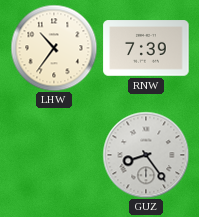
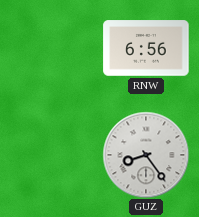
LHW: 10:36 -> none
RNW: 7:39 -> 6:56
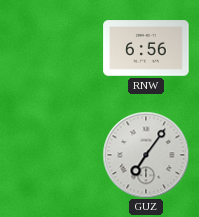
GUZ: 8:24 -> 7:06
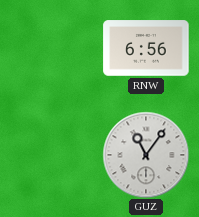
GUZ: 7:06 -> 11:06
